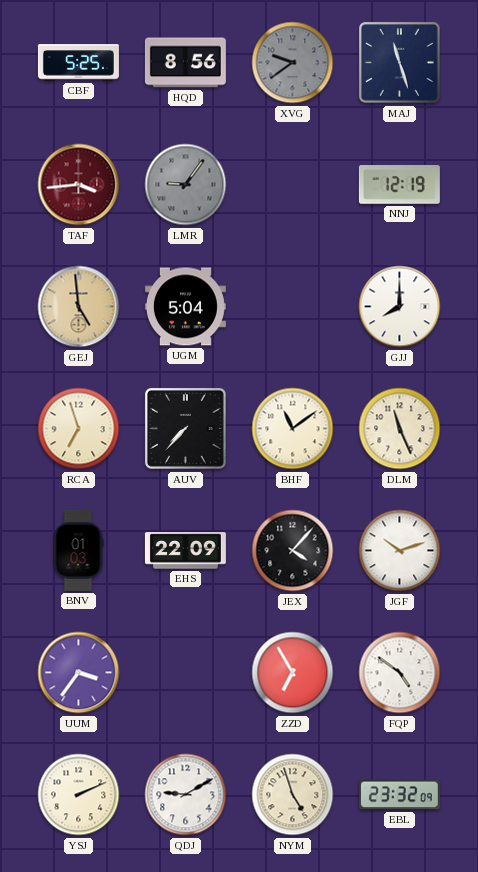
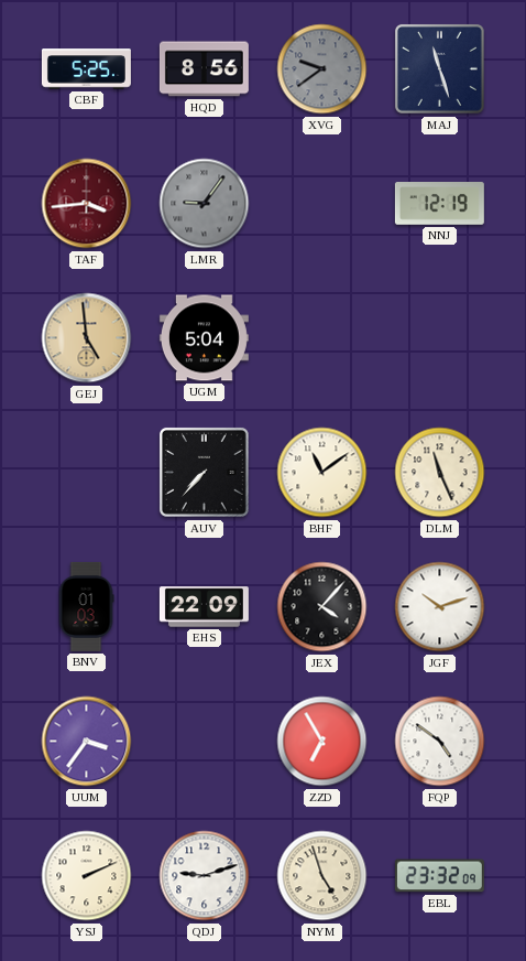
GJJ: 8:00 -> none
RCA: 6:57 -> none
QDJ: 9:10 -> 9:12
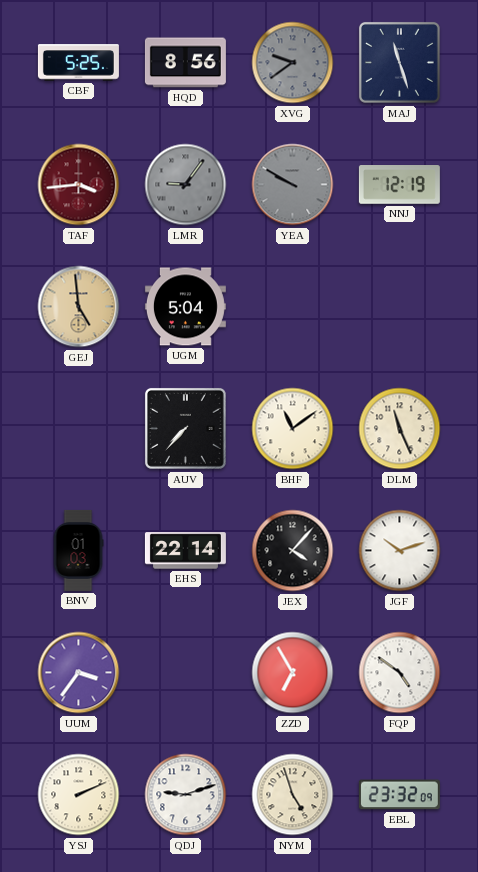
YEA: none -> 9:50
EHS: 22:09 -> 22:14
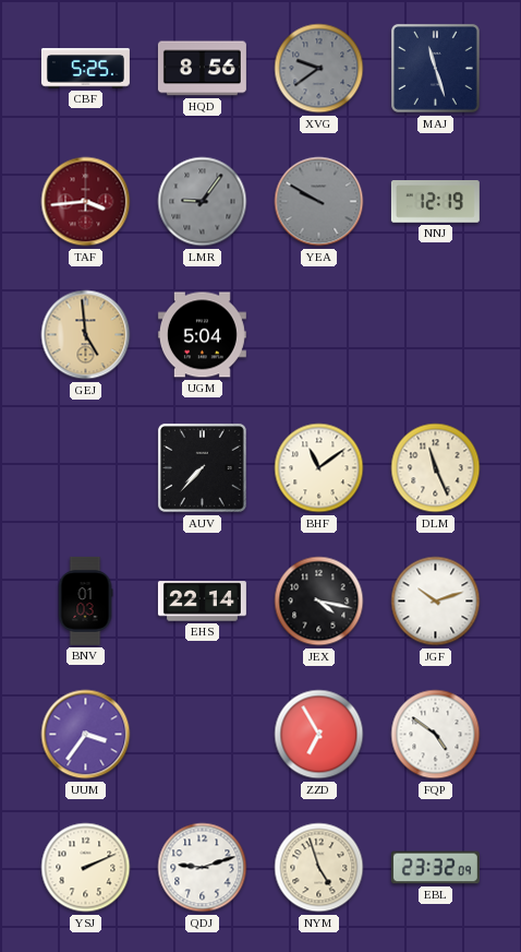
JEX: 4:07 -> 4:17
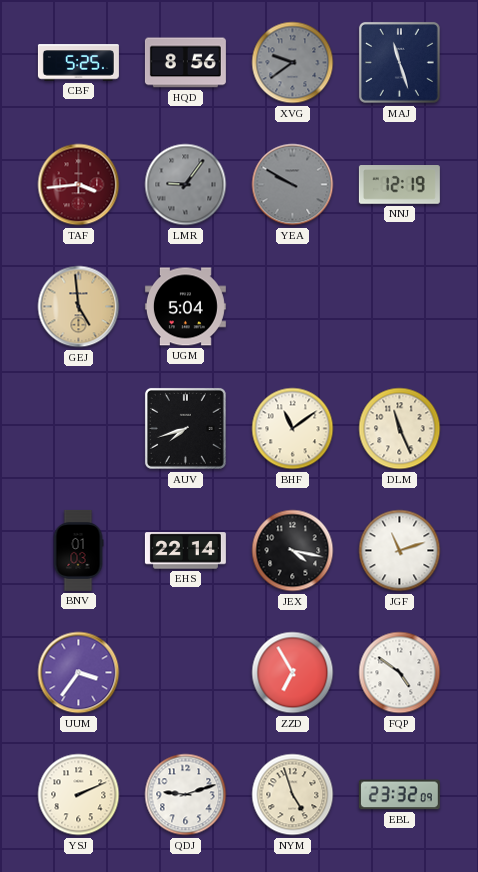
AUV: 7:37 -> 7:42
JGF: 10:12 -> 11:12
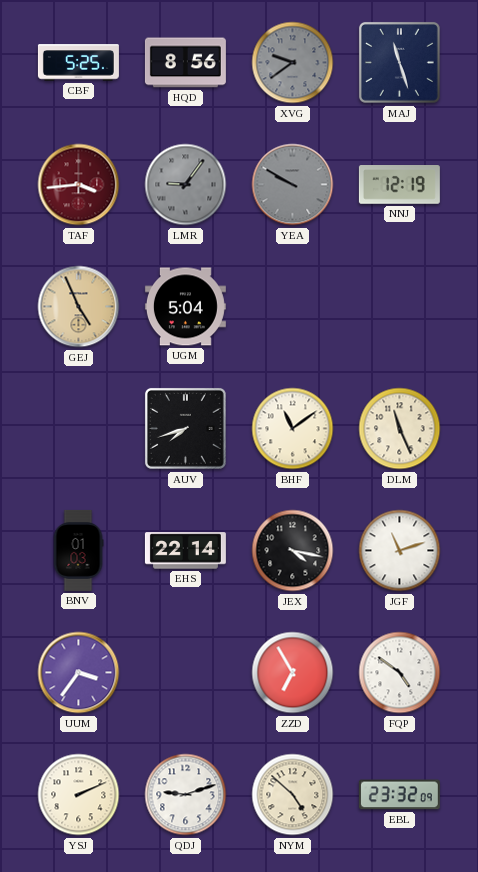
GEJ: 4:59 -> 4:56
NYM: 4:57 -> 4:52
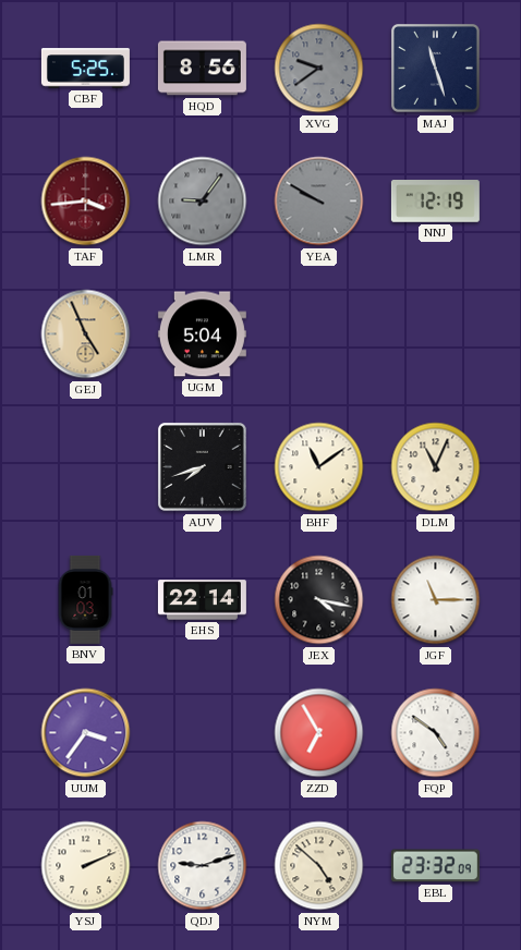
DLM: 11:26 -> 11:04
JGF: 11:12 -> 11:15
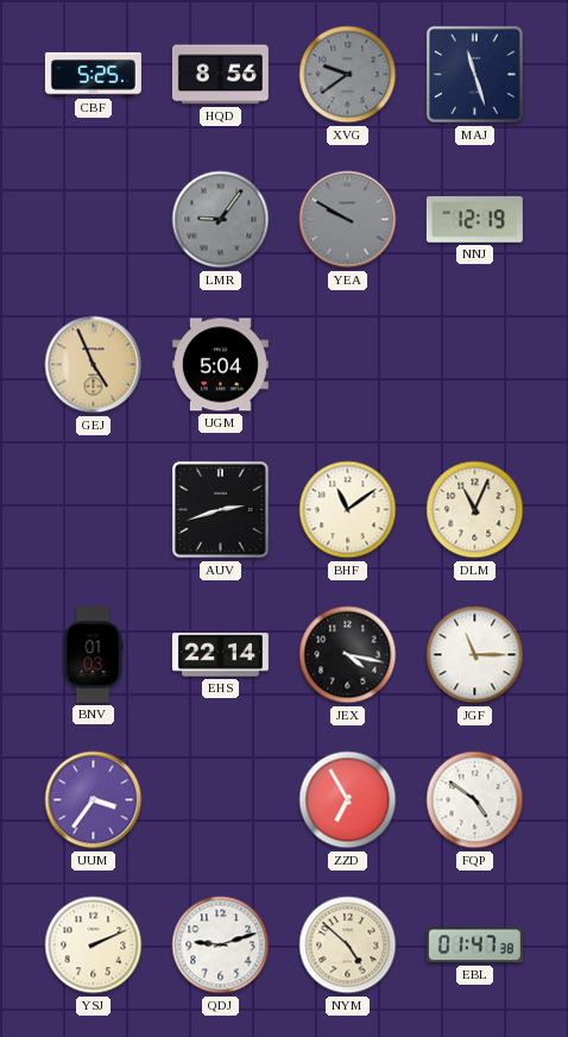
TAF: 3:44 -> none
AUV: 7:42 -> 2:42
EBL: 23:32 -> 01:47
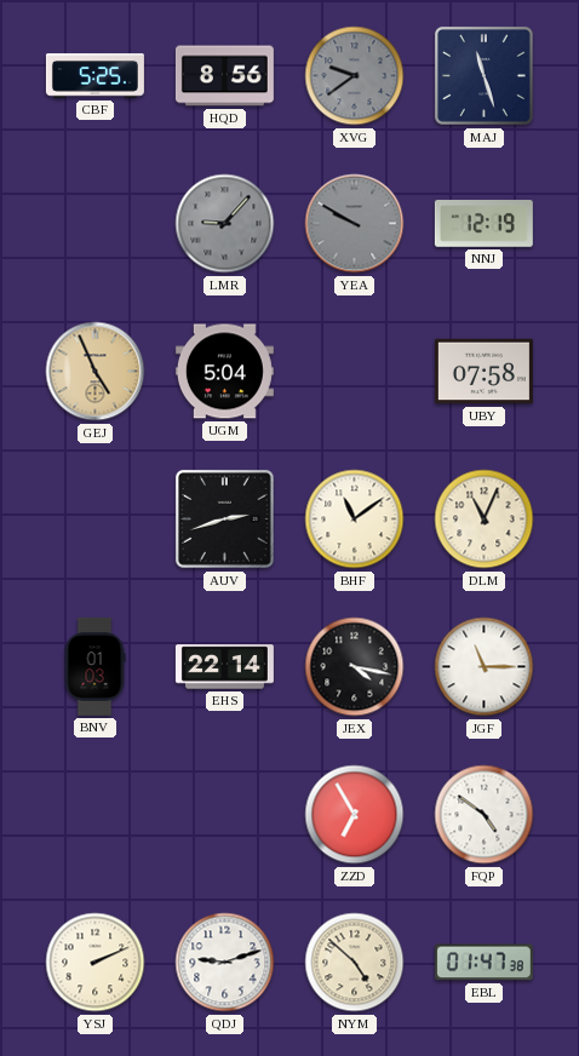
LMR: 9:06 -> 9:07
UBY: none -> 07:58
UUM: 3:36 -> none
